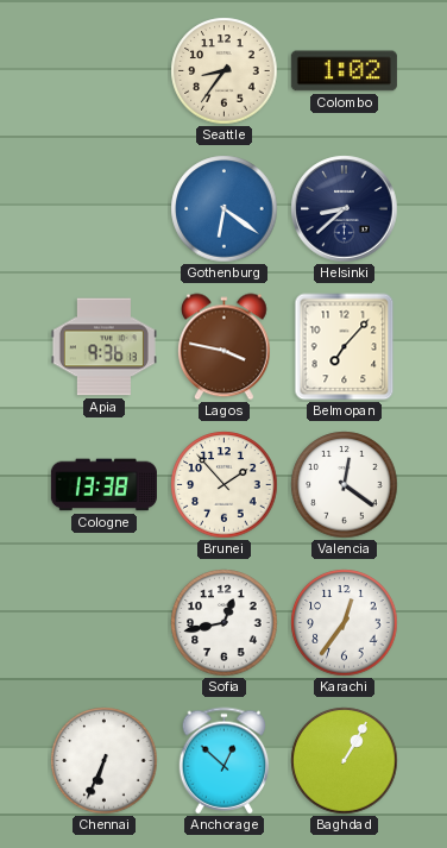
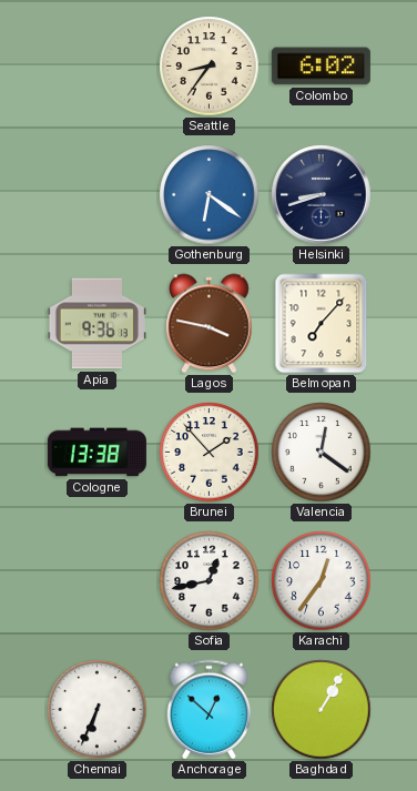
Colombo: 1:02 -> 6:02
Helsinki: 8:38 -> 8:42
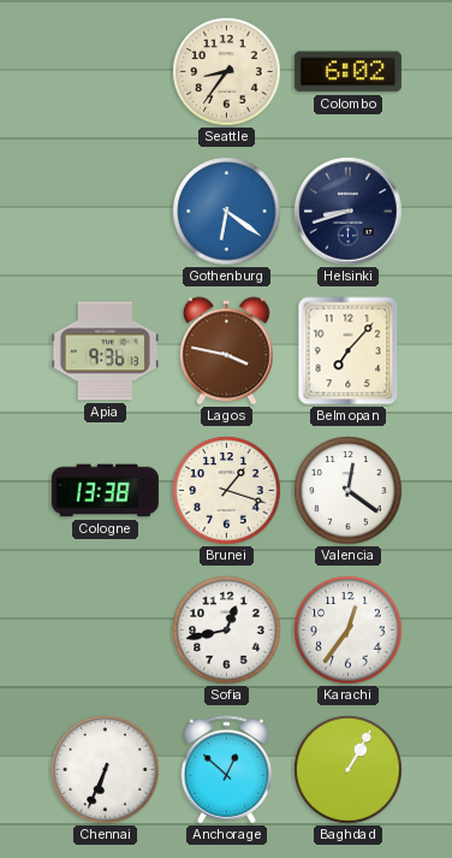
Brunei: 1:53 -> 1:18
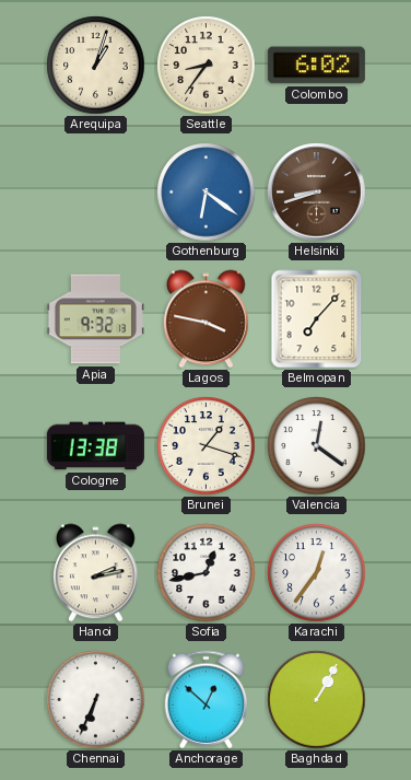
Arequipa: none -> 1:03
Helsinki dial: navy -> brown
Apia: 9:36 -> 9:32
Hanoi: none -> 2:13
